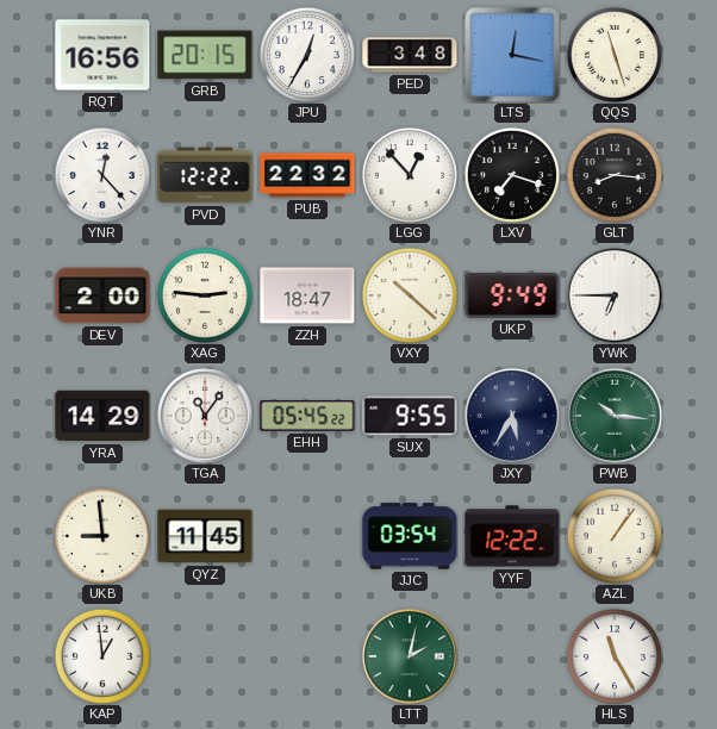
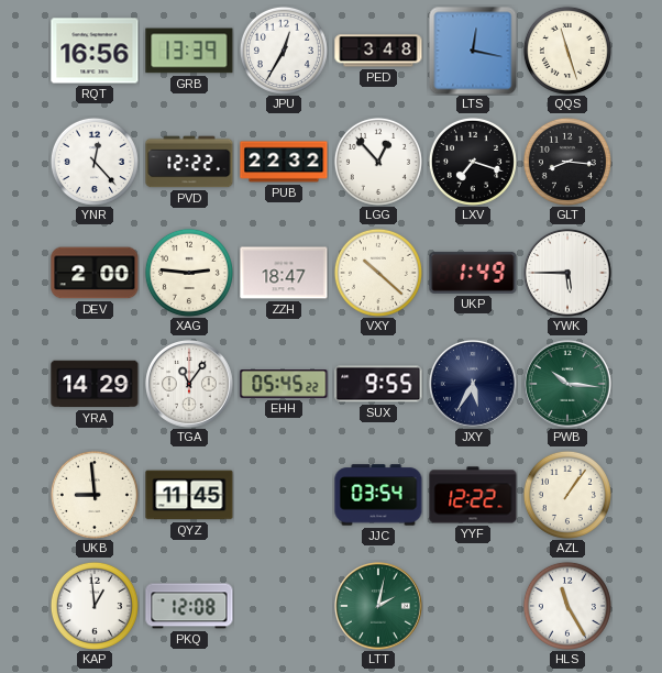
GRB: 20:15 -> 13:39
UKP: 9:49 -> 1:49
YWK: 6:45 -> 5:45
PKQ: none -> 12:08
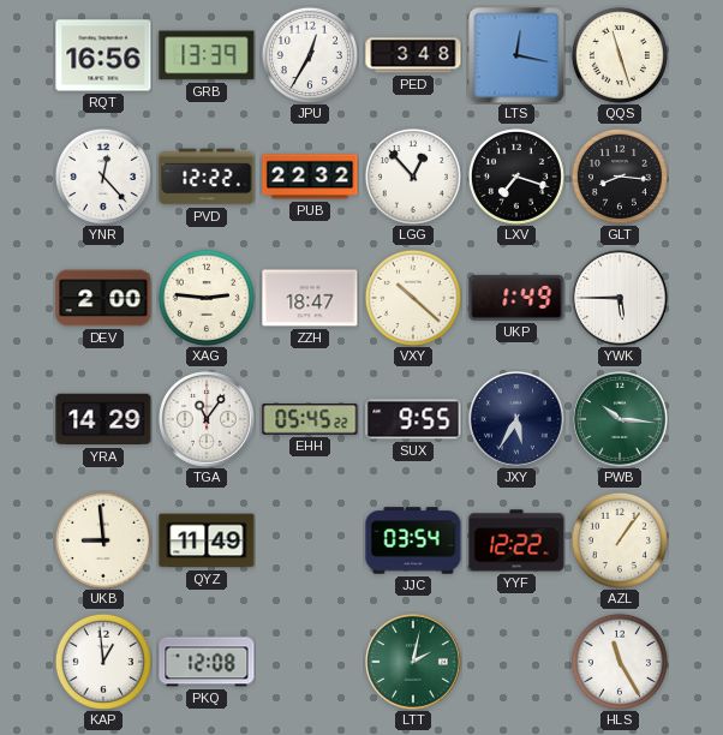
QYZ: 11:45 -> 11:49
